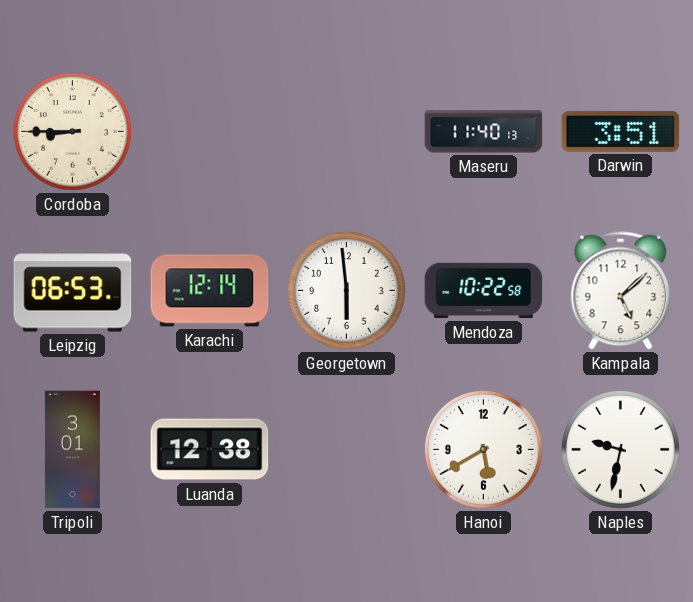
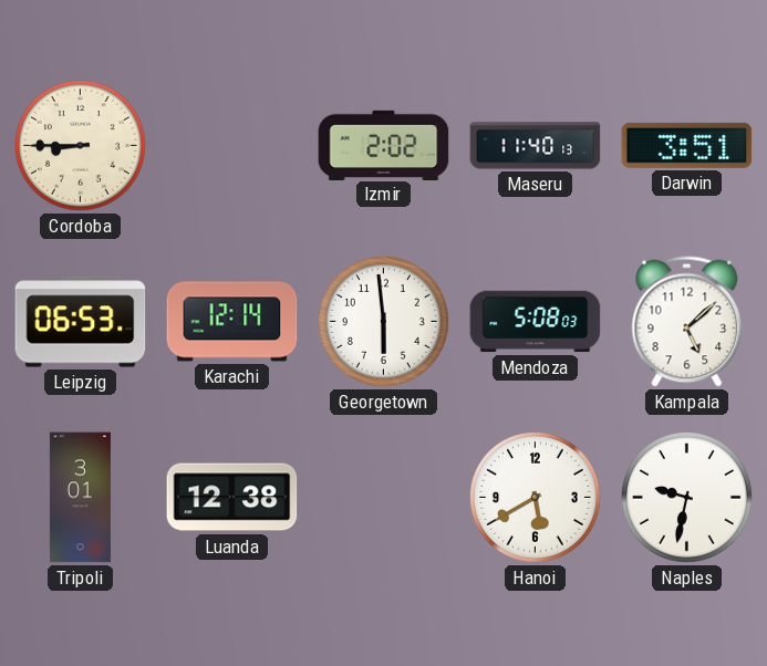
Izmir: none -> 2:02
Mendoza: 10:22 -> 5:08
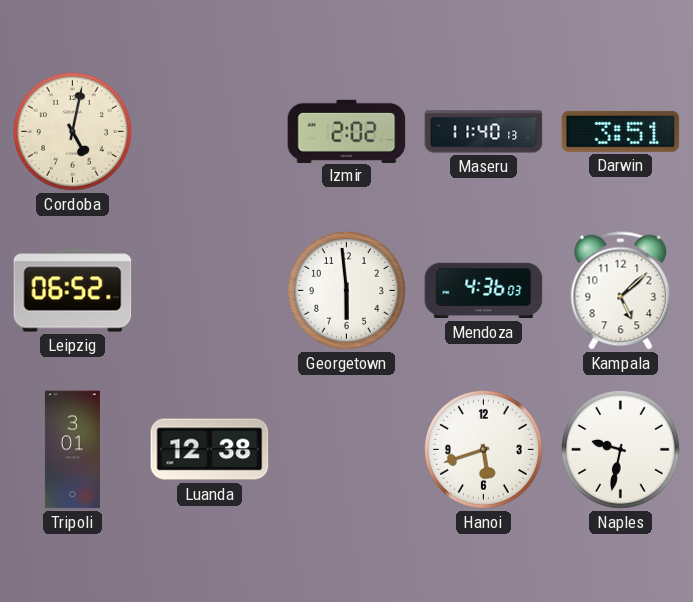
Cordoba: 8:45 -> 5:02
Leipzig: 06:53 -> 06:52
Karachi: 12:14 -> none
Mendoza: 5:08 -> 4:36
Hanoi: 5:40 -> 5:42
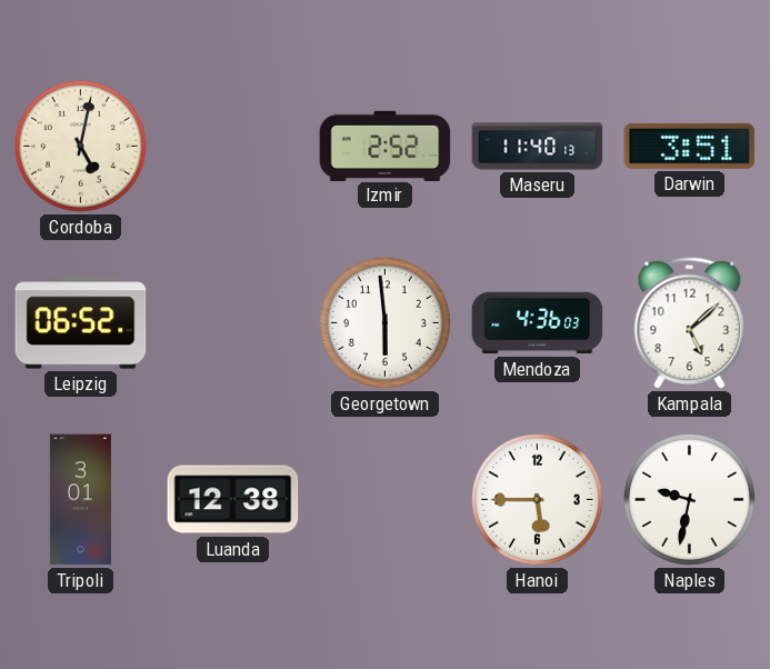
Izmir: 2:02 -> 2:52
Hanoi: 5:42 -> 5:45
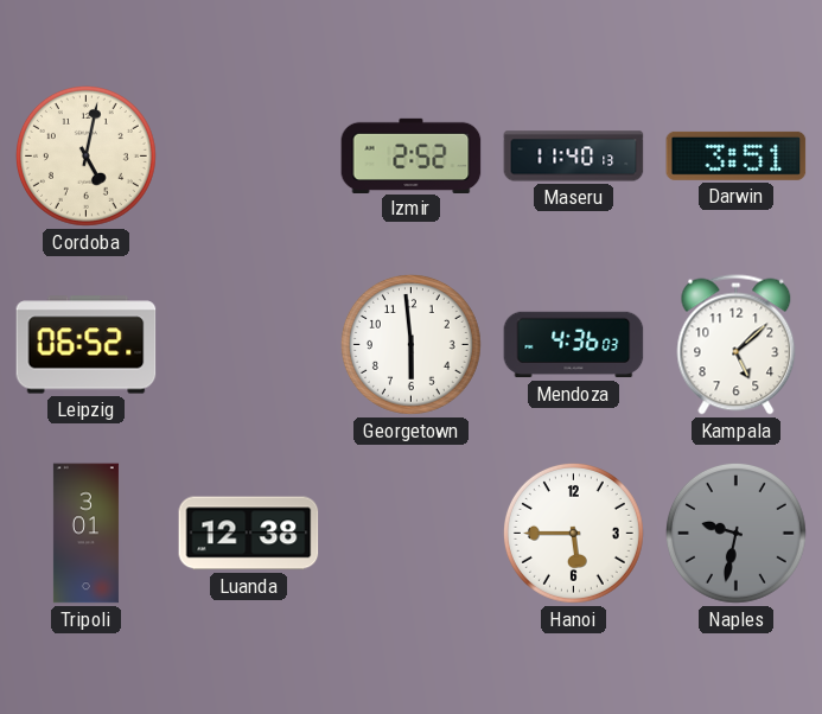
Naples dial: white -> grey
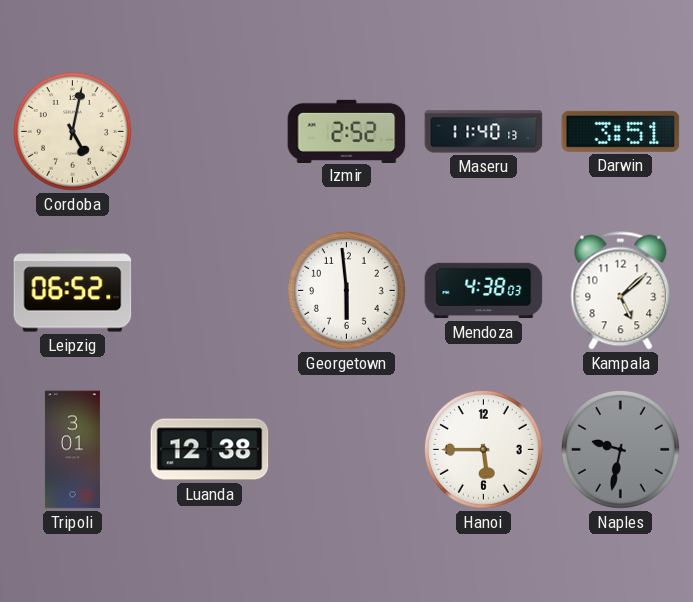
Mendoza: 4:36 -> 4:38
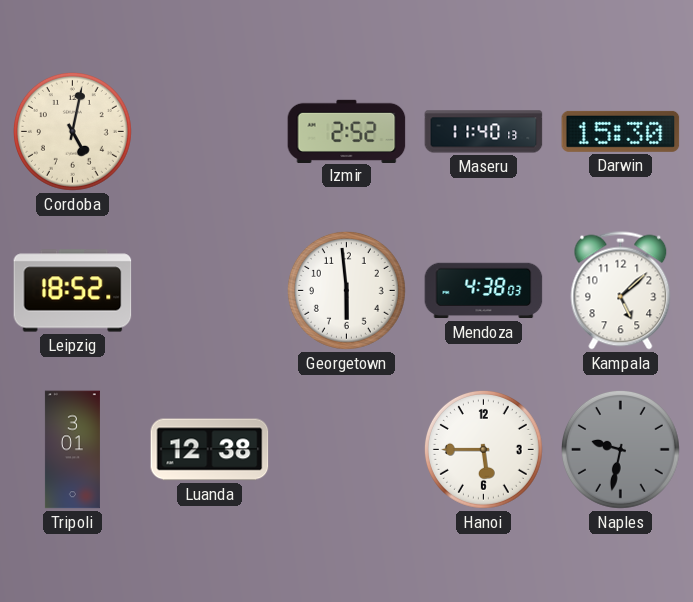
Darwin: 3:51 -> 15:30
Leipzig: 06:52 -> 18:52
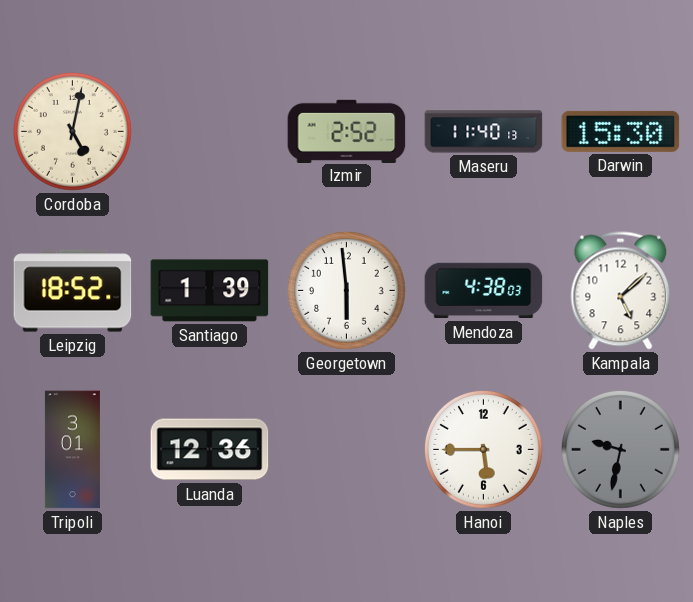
Santiago: none -> 1:39
Luanda: 12:38 -> 12:36
